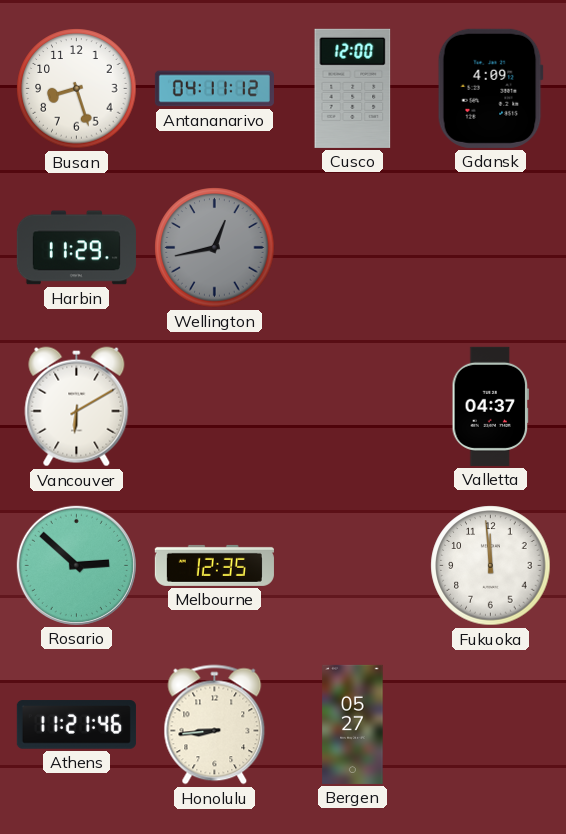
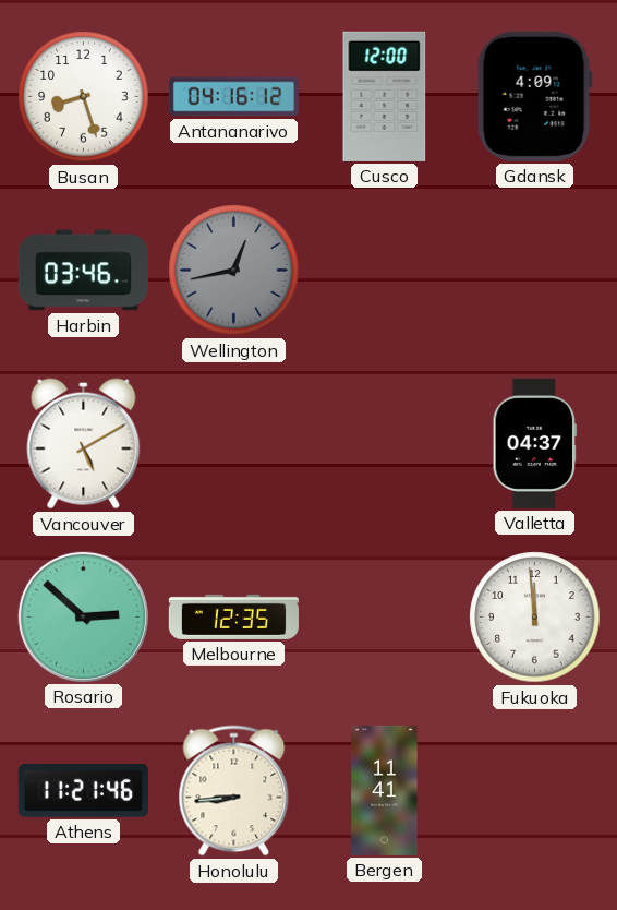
Antananarivo: 04:11 -> 04:16
Harbin: 11:29 -> 03:46
Vancouver: 6:10 -> 5:10
Bergen: 05:27 -> 11:41
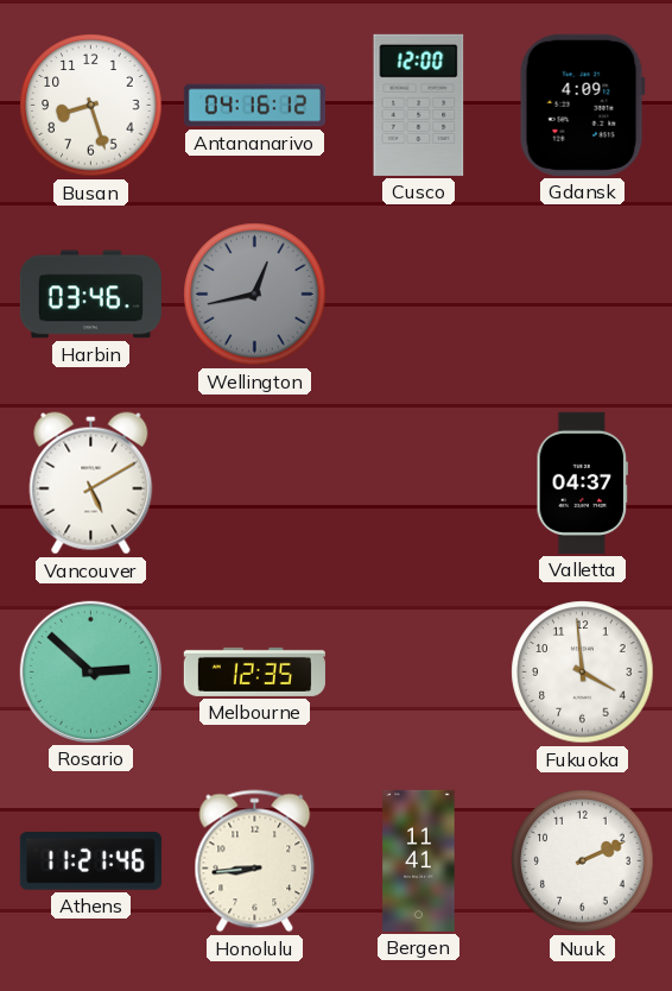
Fukuoka: 11:59 -> 3:59
Nuuk: none -> 2:11
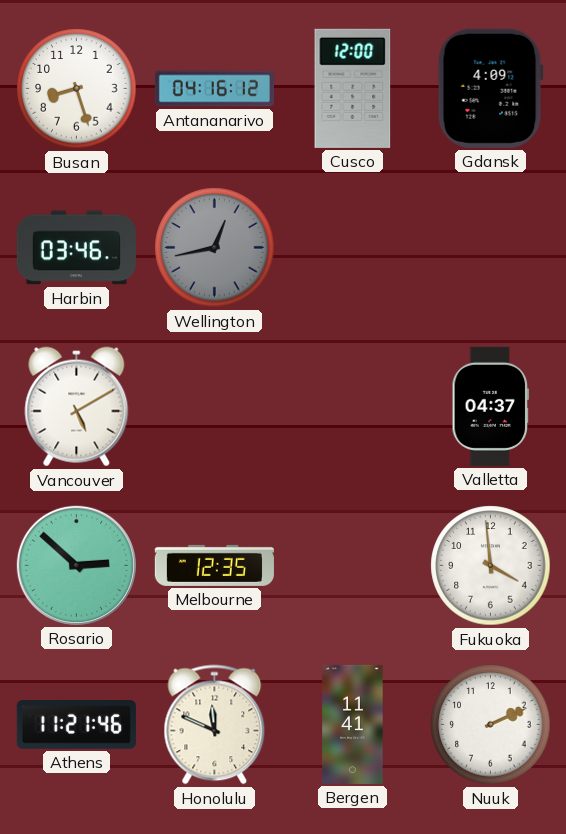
Honolulu: 8:44 -> 11:49
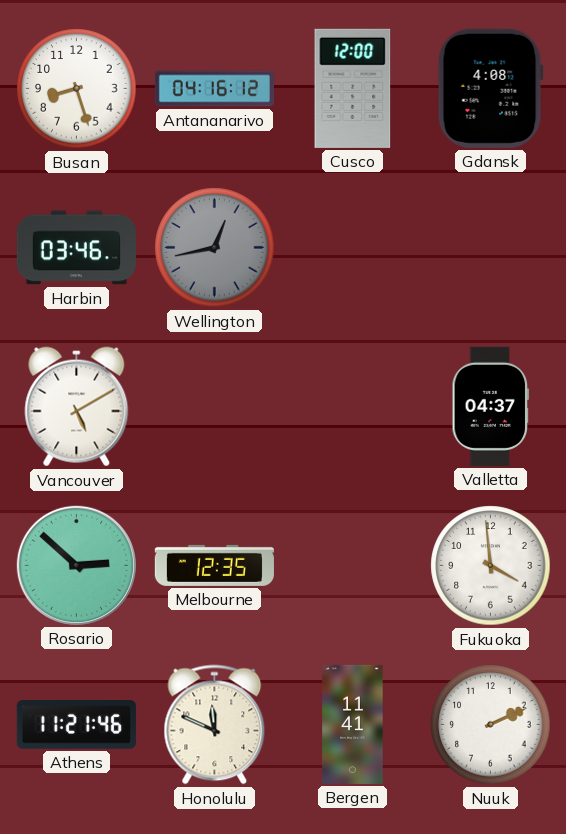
Gdansk: 4:09 -> 4:08
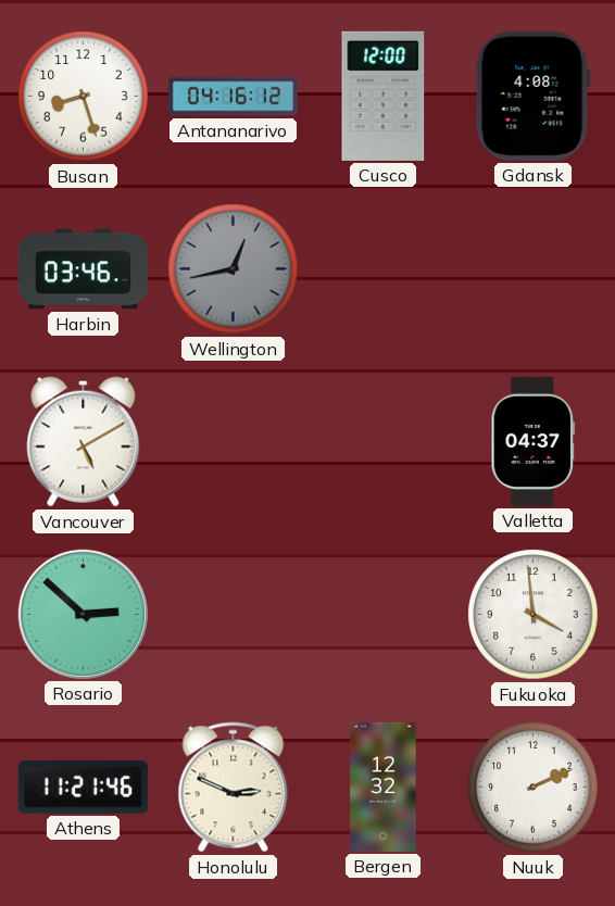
Melbourne: 12:35 -> none
Honolulu: 11:49 -> 2:49
Bergen: 11:41 -> 12:32
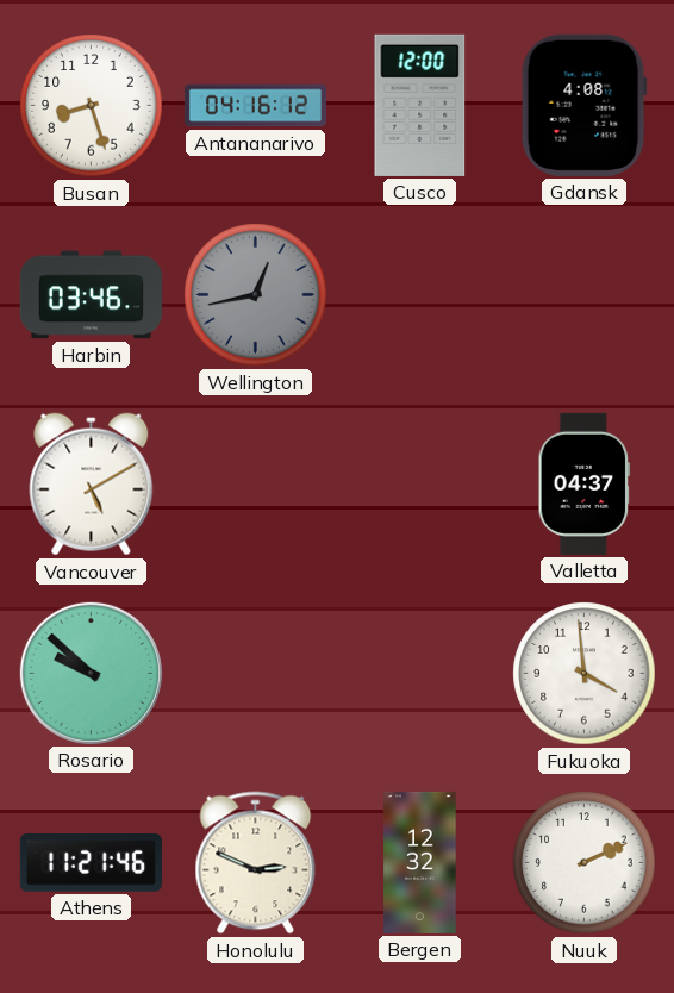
Rosario: 2:52 -> 9:52
